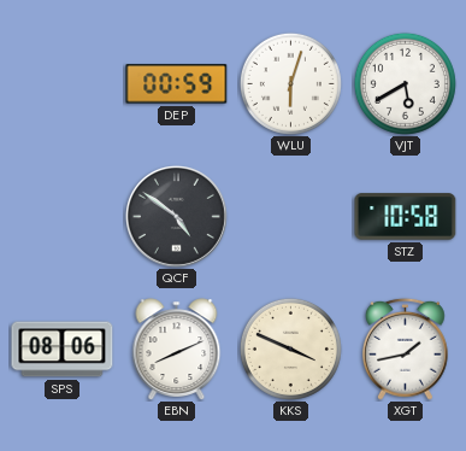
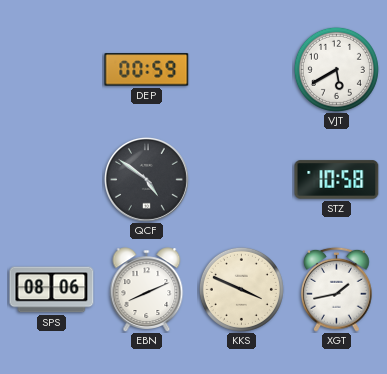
WLU: 6:03 -> none
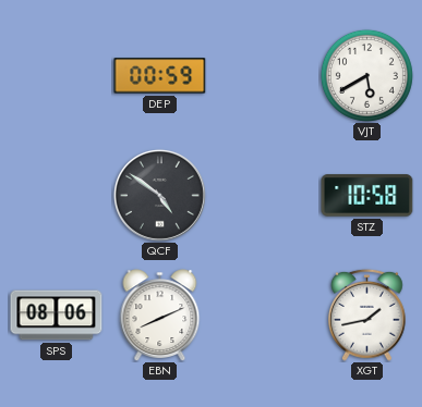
KKS: 3:49 -> none
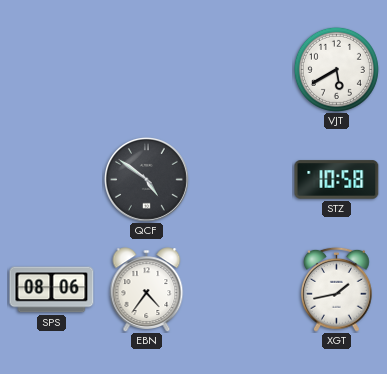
DEP: 00:59 -> none
EBN: 8:11 -> 4:36
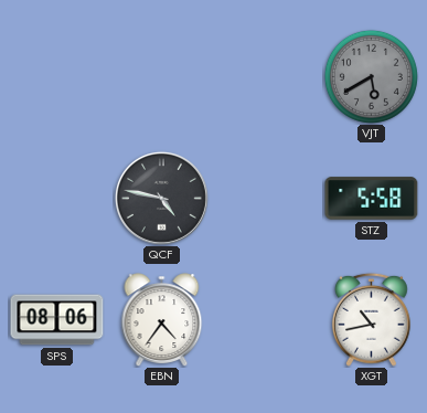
VJT dial: white -> grey
QCF: 4:51 -> 4:47
STZ: 10:58 -> 5:58
XGT: 1:43 -> 10:43
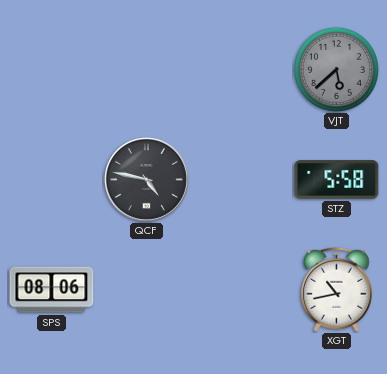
VJT: 5:40 -> 5:38
EBN: 4:36 -> none
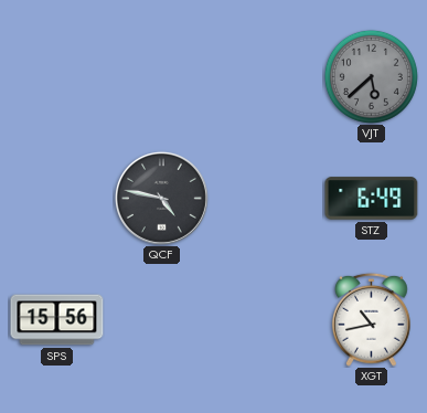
STZ: 5:58 -> 6:49
SPS: 08:06 -> 15:56
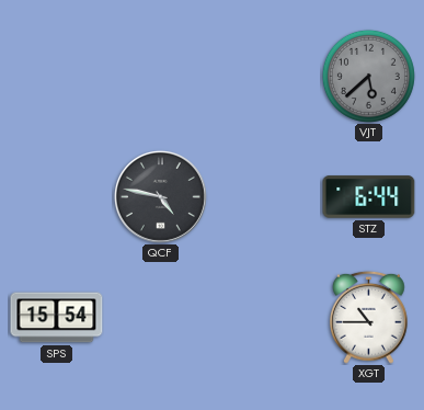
STZ: 6:49 -> 6:44
SPS: 15:56 -> 15:54
XGT: 10:43 -> 10:45
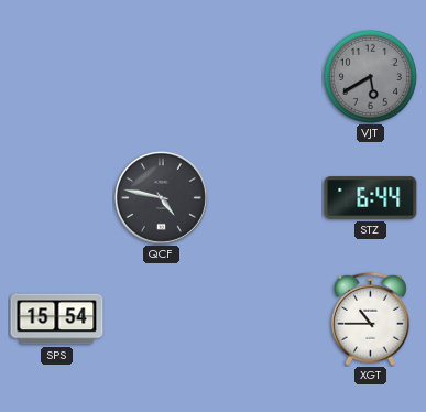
VJT: 5:38 -> 5:40
